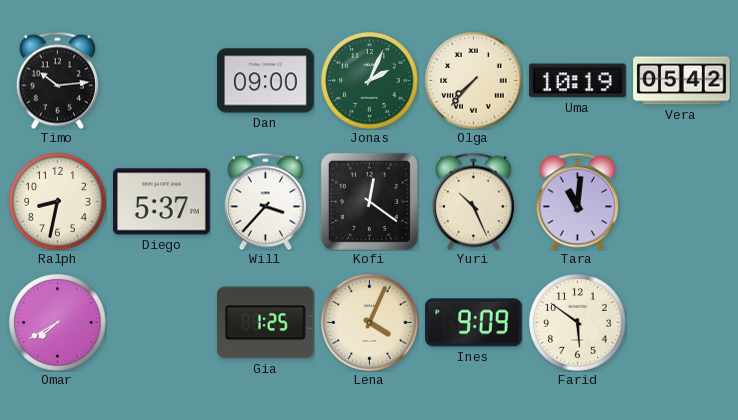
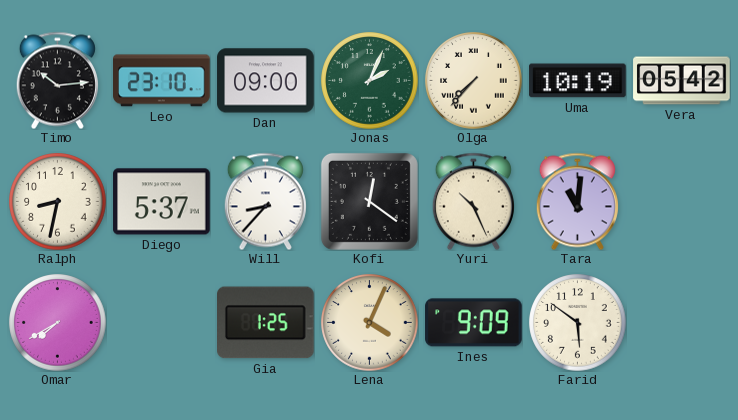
Leo: none -> 23:10
Will: 3:37 -> 8:37
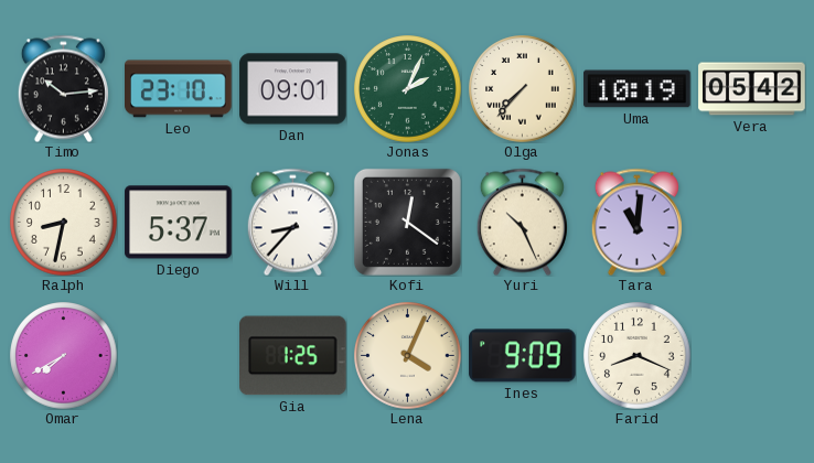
Dan: 09:00 -> 09:01
Farid: 5:51 -> 8:19
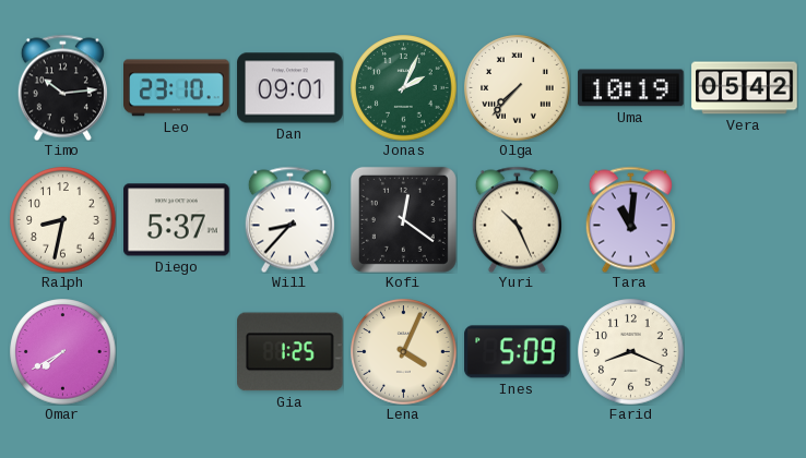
Ines: 9:09 -> 5:09
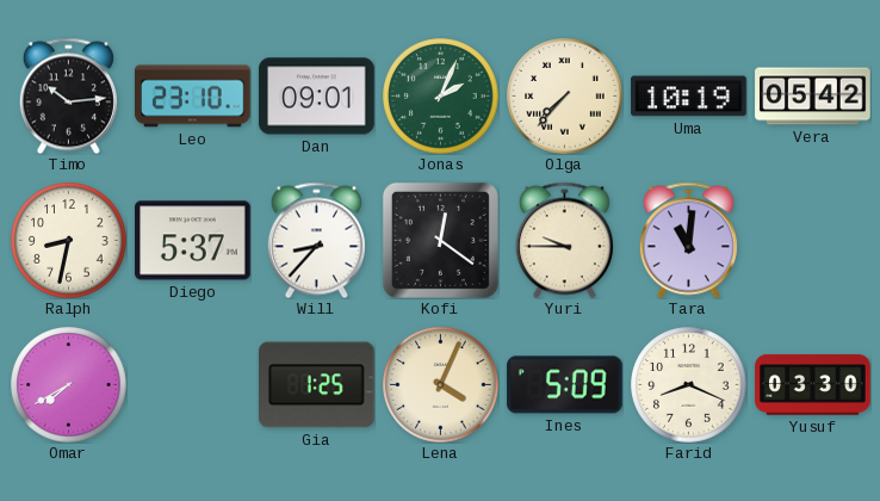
Yuri: 10:26 -> 9:45
Yusuf: none -> 03:30
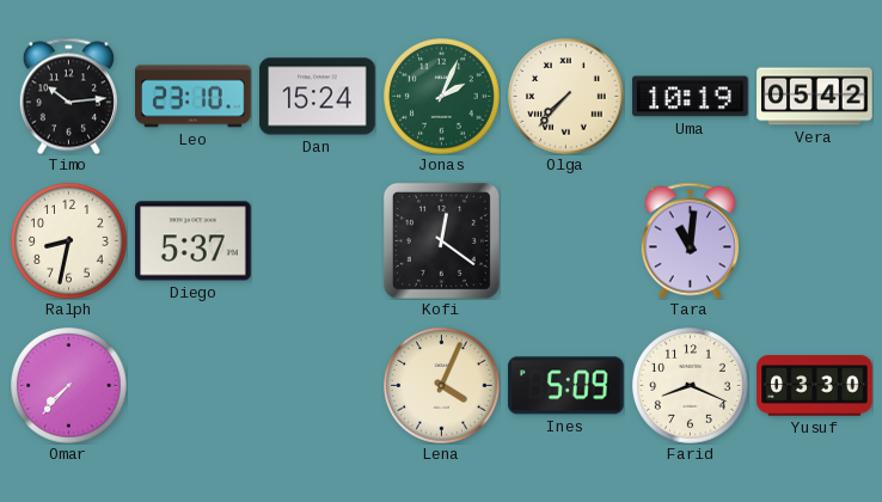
Dan: 09:01 -> 15:24
Will: 8:37 -> none
Yuri: 9:45 -> none
Omar: 7:40 -> 7:37
Gia: 1:25 -> none
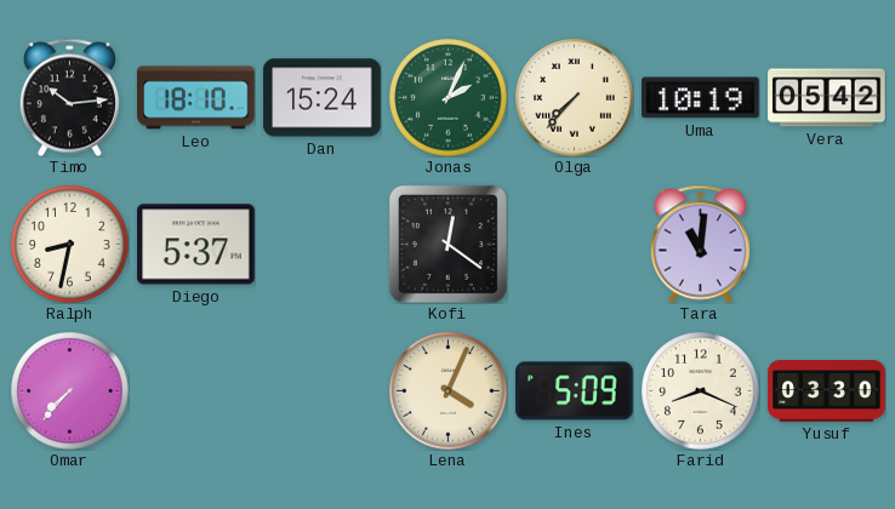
Leo: 23:10 -> 18:10
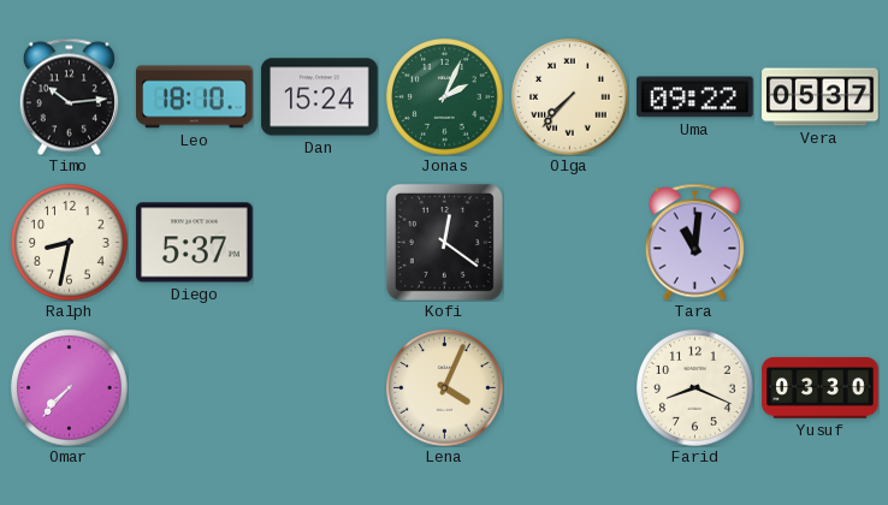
Uma: 10:19 -> 09:22
Vera: 05:42 -> 05:37
Ines: 5:09 -> none
